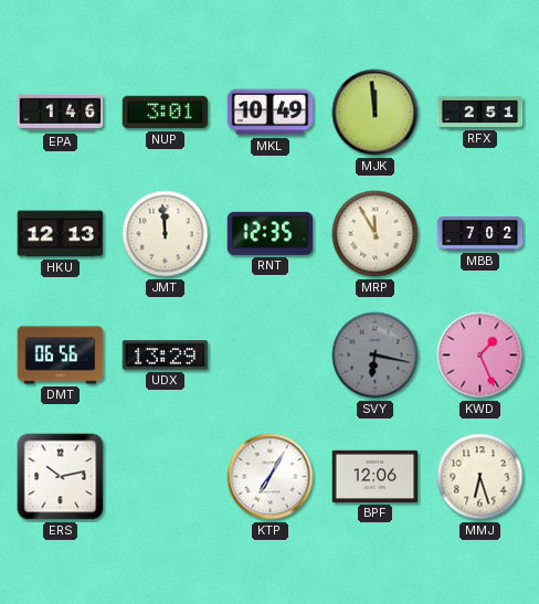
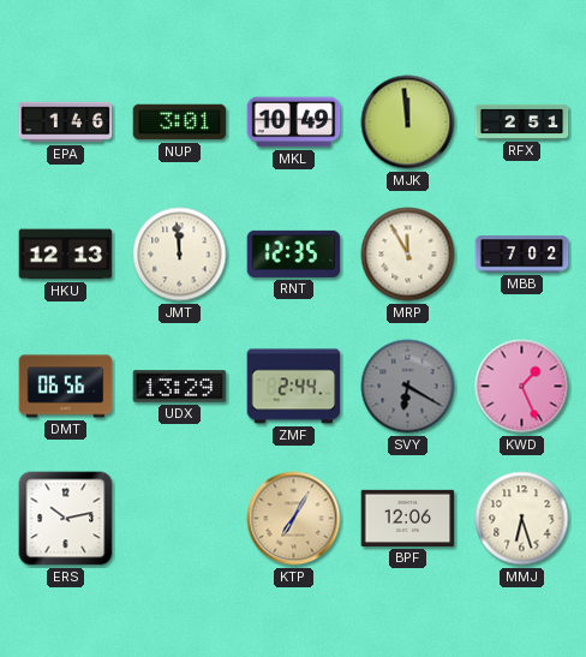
ZMF: none -> 2:44
SVY: 6:17 -> 6:20
KTP dial: white -> champagne
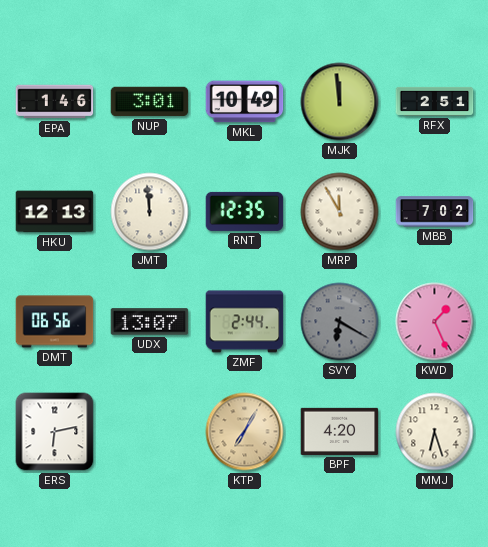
UDX: 13:29 -> 13:07
ERS: 10:13 -> 6:13
BPF: 12:06 -> 4:20
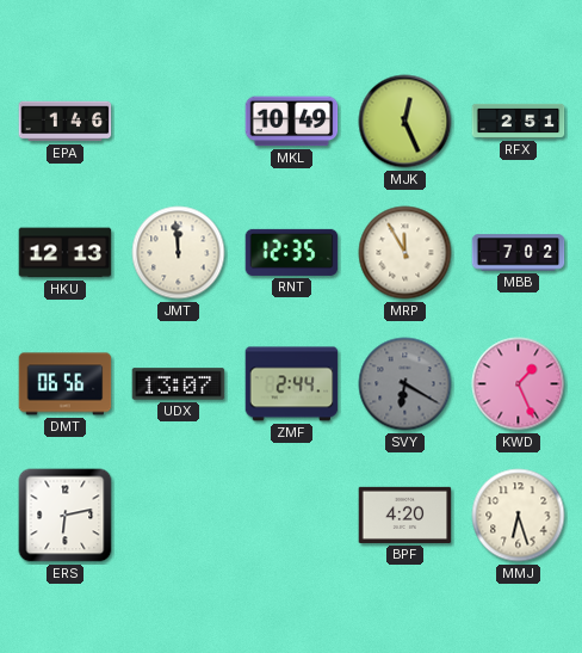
NUP: 3:01 -> none
MJK: 11:59 -> 12:26
KTP: 7:05 -> none
